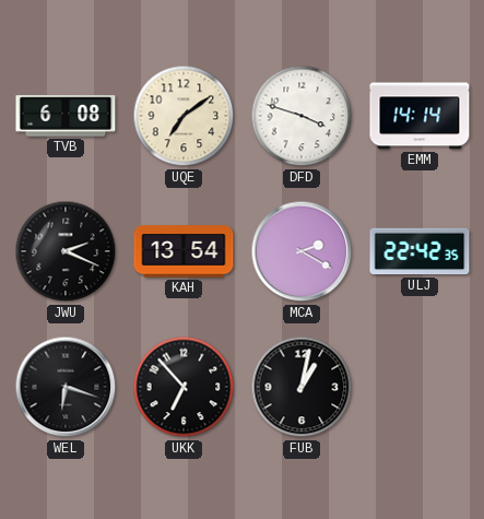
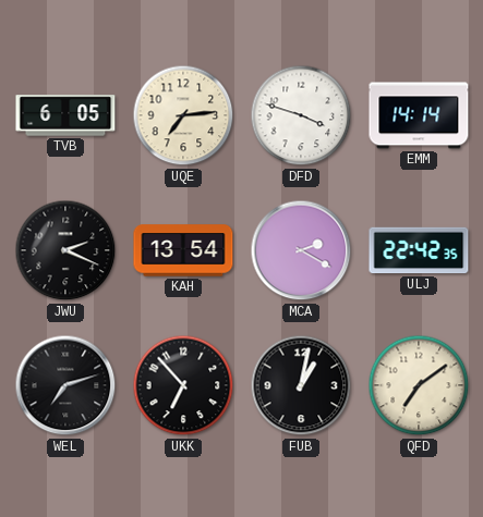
TVB: 6:08 -> 6:05
UQE: 7:09 -> 7:14
WEL: 6:18 -> 7:12
QFD: none -> 7:09
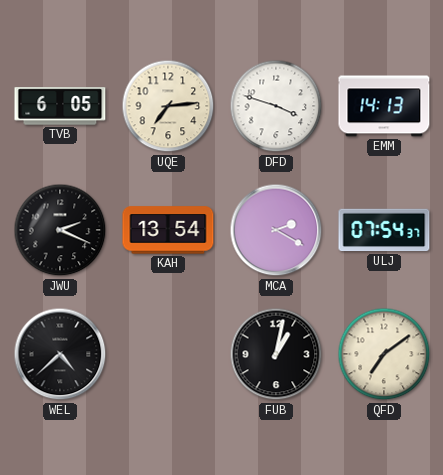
EMM: 14:14 -> 14:13
ULJ: 22:42 -> 07:54
WEL: 7:12 -> 4:38
UKK: 6:53 -> none
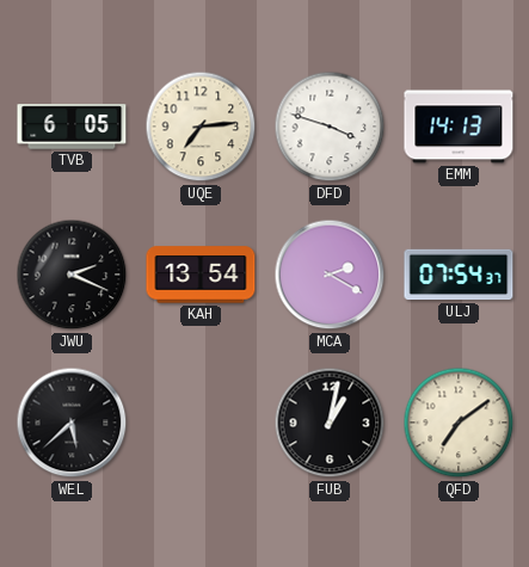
WEL: 4:38 -> 5:38
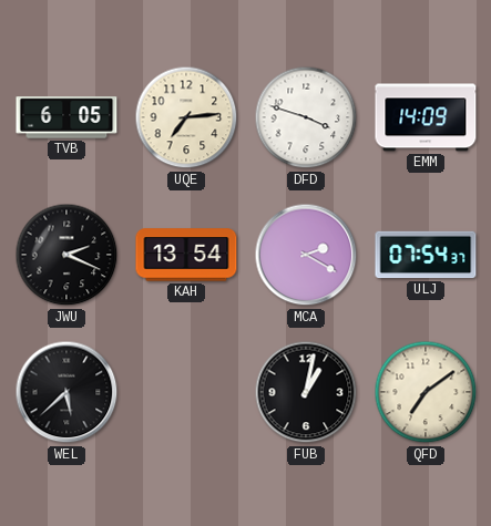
EMM: 14:13 -> 14:09
